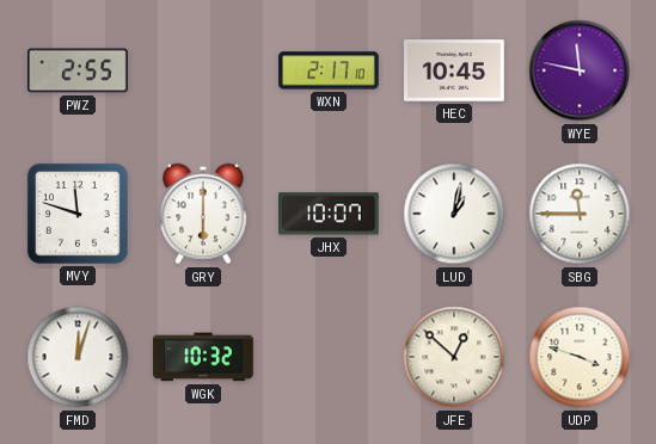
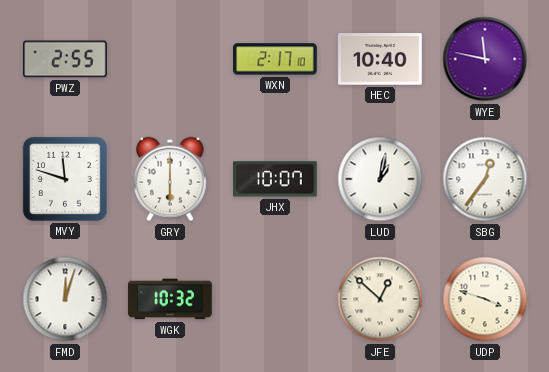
HEC: 10:45 -> 10:40
SBG: 11:45 -> 12:36
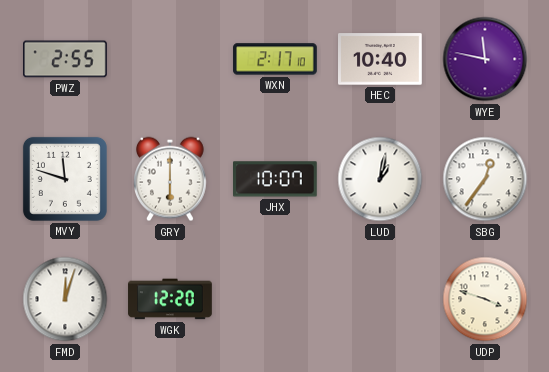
WGK: 10:32 -> 12:20
JFE: 12:52 -> none
